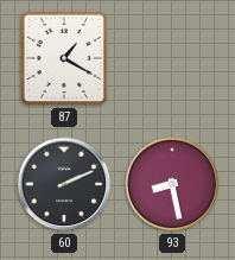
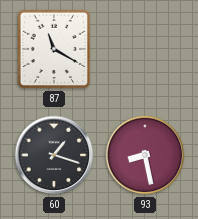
87: 1:20 -> 11:20
60: 2:11 -> 1:18
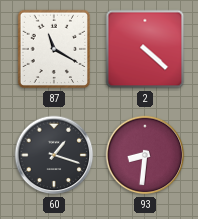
2: none -> 4:22
93: 8:28 -> 8:31
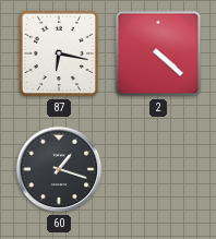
87: 11:20 -> 6:17
93: 8:31 -> none
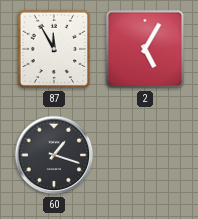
87: 6:17 -> 11:55
2: 4:22 -> 5:05
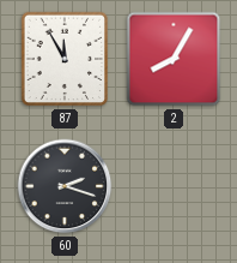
2: 5:05 -> 8:05
60: 1:18 -> 2:18
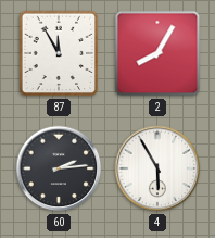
60: 2:18 -> 2:14
4: none -> 5:55
